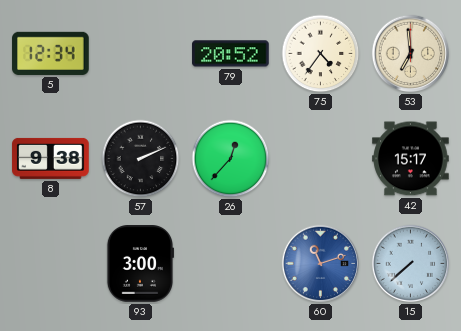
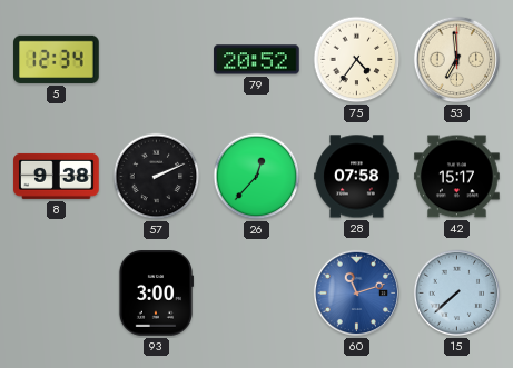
28: none -> 07:58
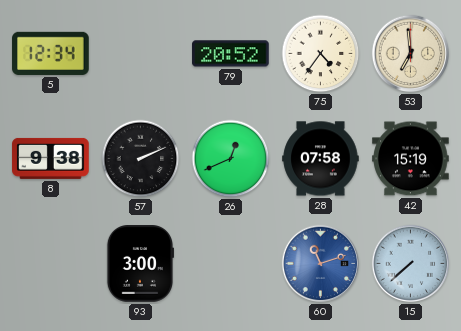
26: 12:37 -> 12:41
42: 15:17 -> 15:19
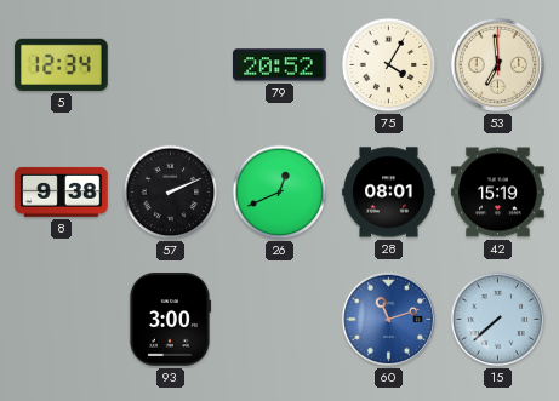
75: 4:36 -> 4:05
28: 07:58 -> 08:01
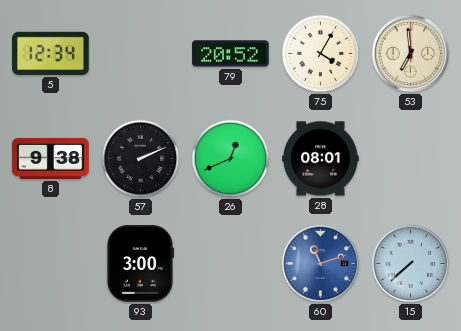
42: 15:19 -> none
